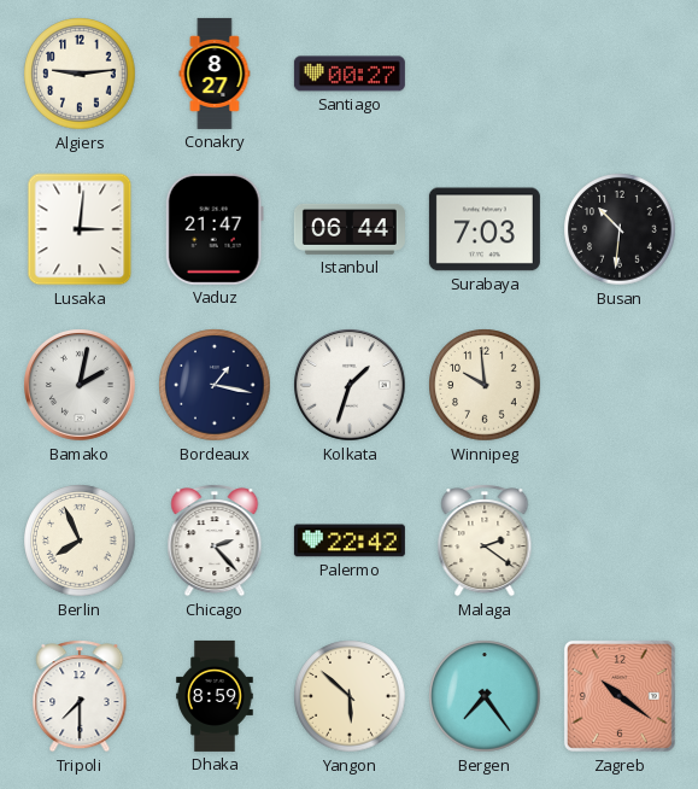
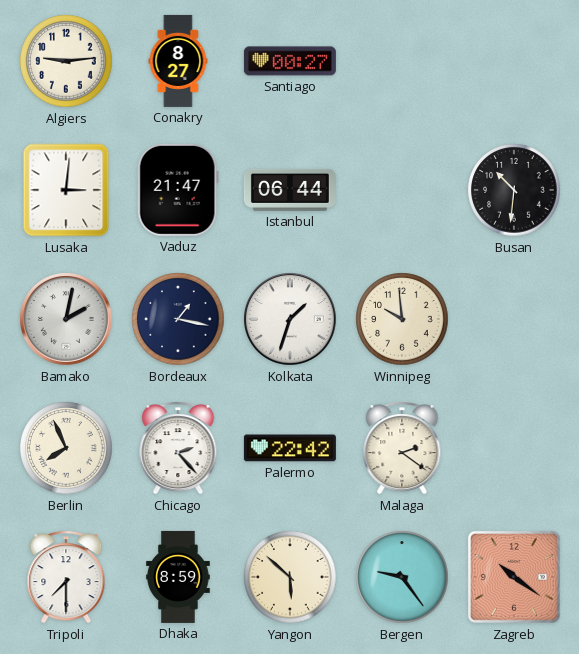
Surabaya: 7:03 -> none
Bergen: 7:24 -> 9:24
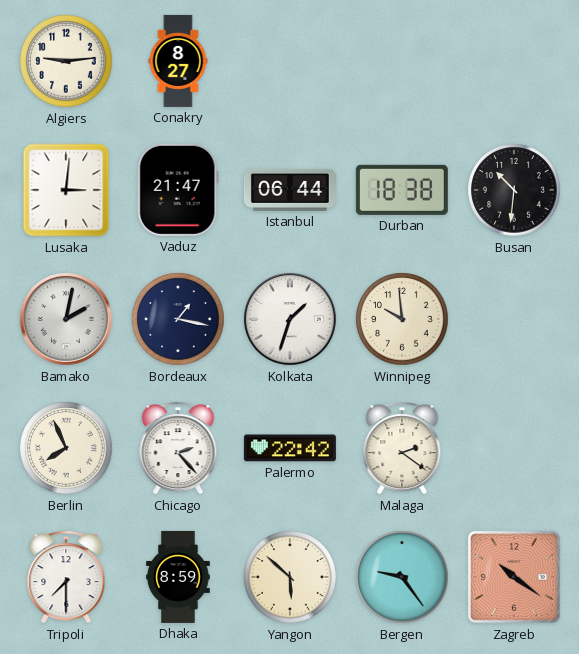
Santiago: 00:27 -> none
Durban: none -> 18:38
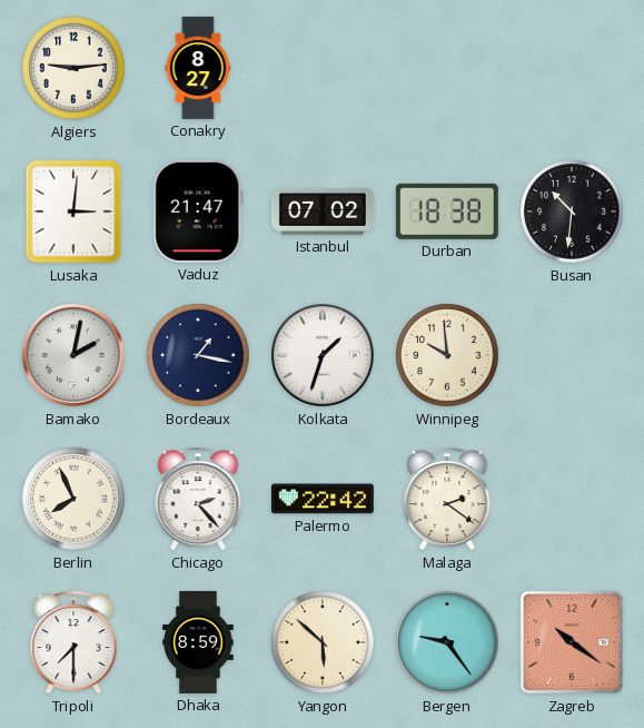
Istanbul: 06:44 -> 07:02
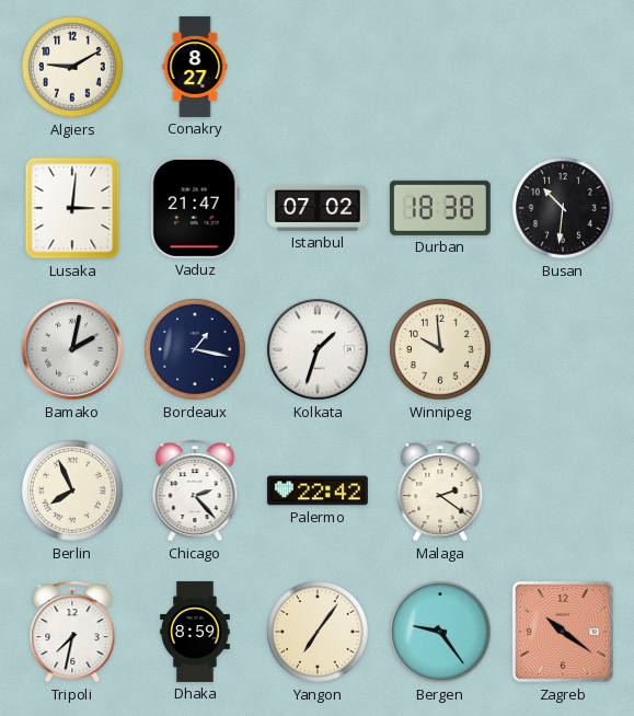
Algiers: 9:14 -> 9:10
Tripoli: 7:30 -> 7:32
Yangon: 5:52 -> 7:06
